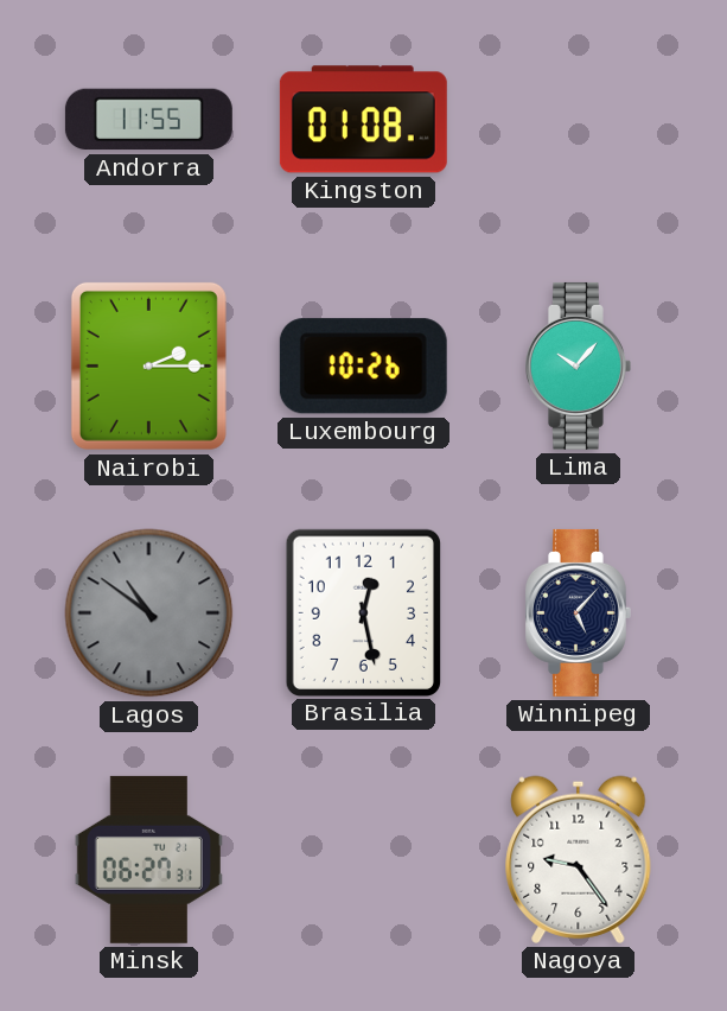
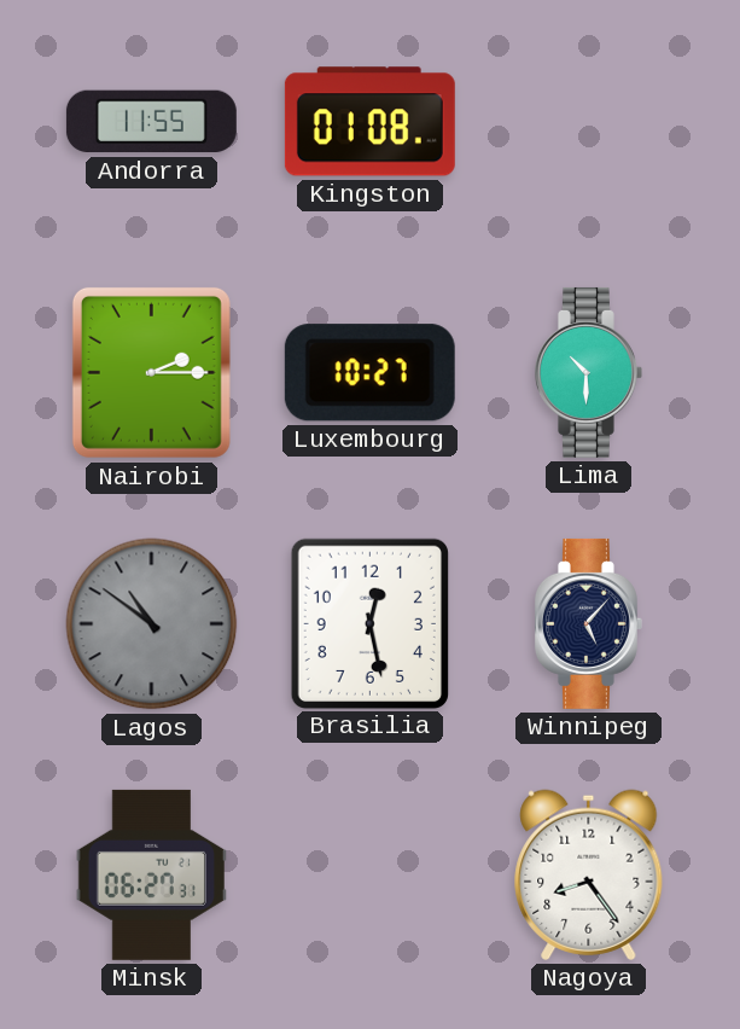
Luxembourg: 10:26 -> 10:27
Lima: 10:07 -> 10:30
Nagoya: 9:24 -> 8:24
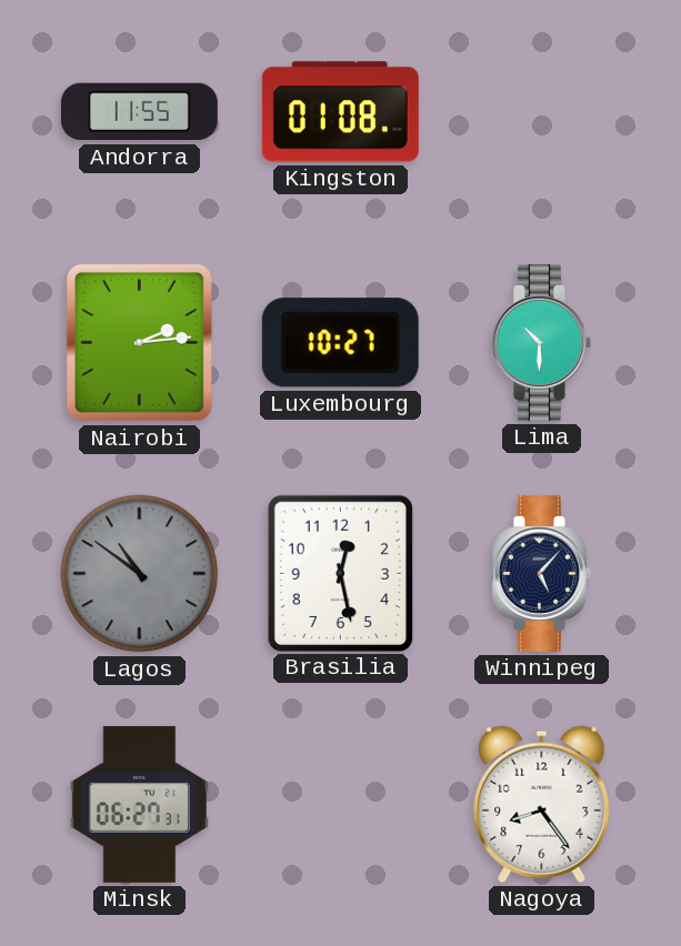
Nairobi: 2:15 -> 2:14
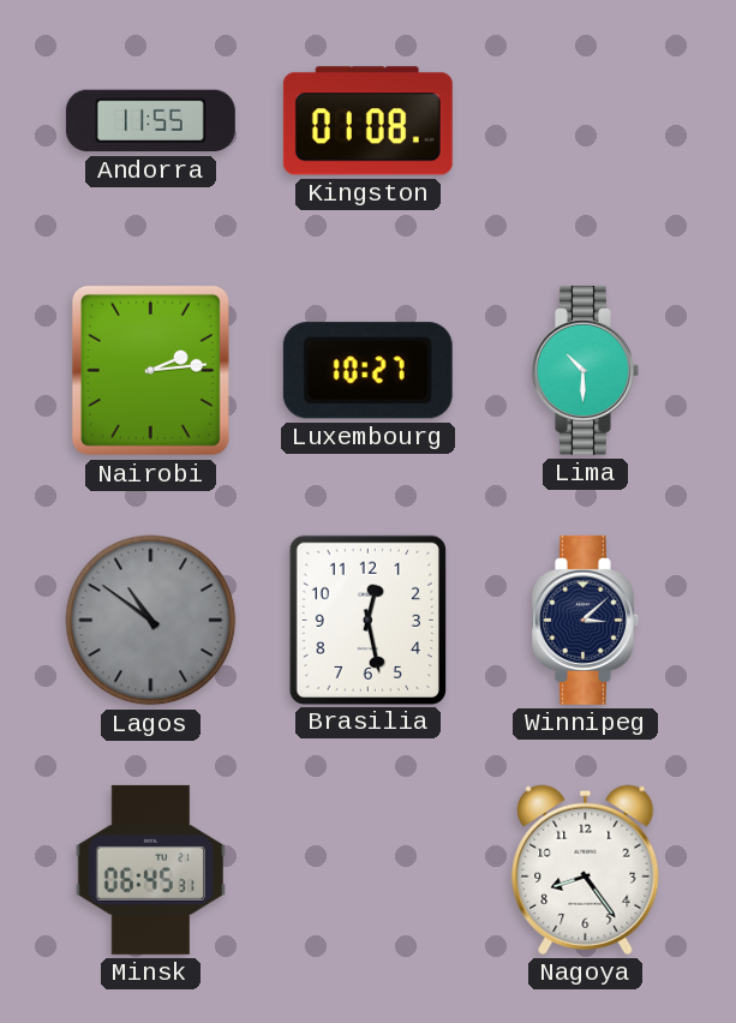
Winnipeg: 5:07 -> 3:08
Minsk: 06:27 -> 06:45
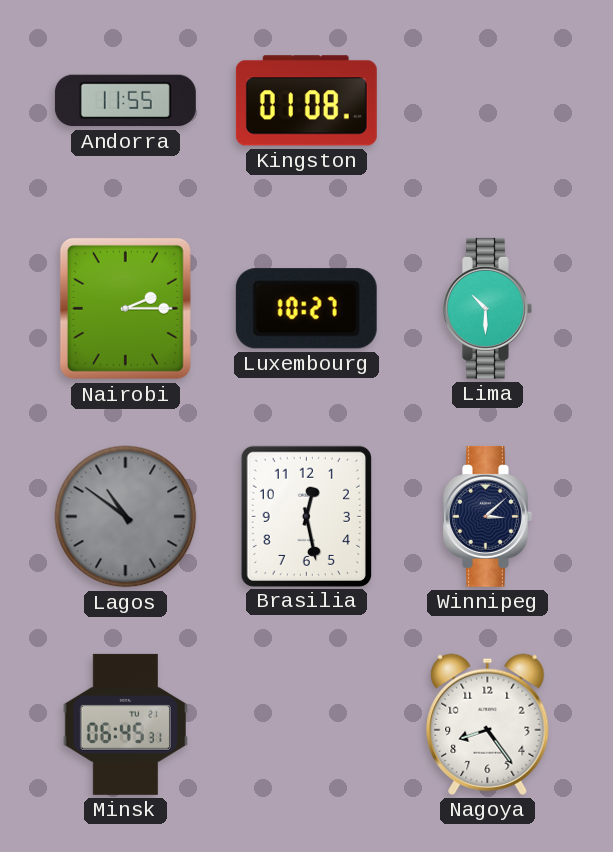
Nairobi: 2:14 -> 2:15
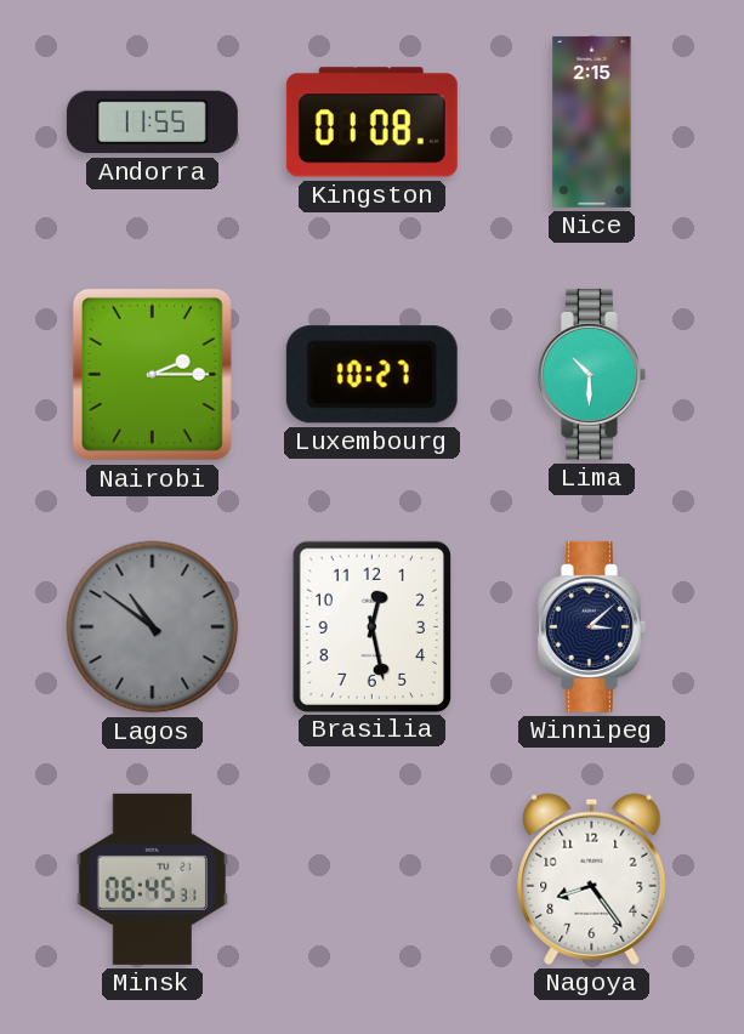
Nice: none -> 2:15
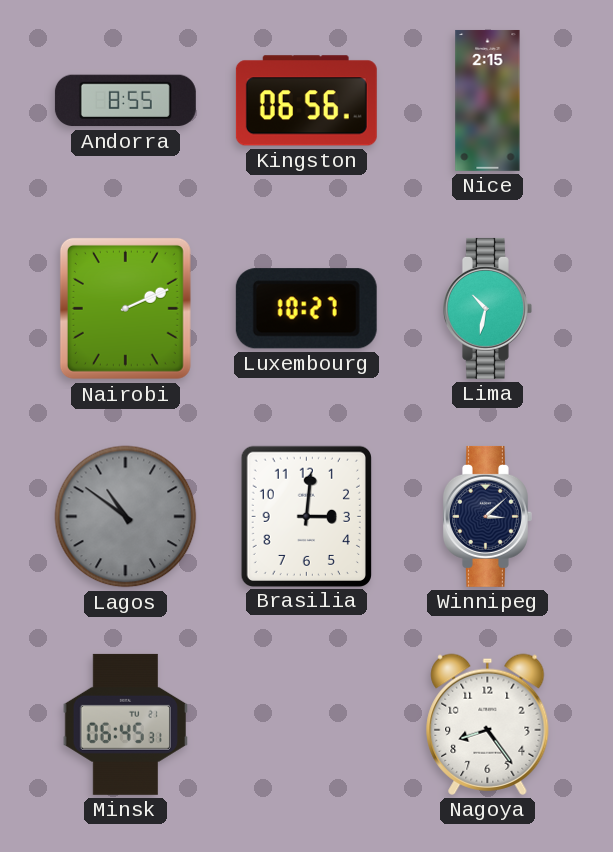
Andorra: 11:55 -> 8:55
Kingston: 01:08 -> 06:56
Nairobi: 2:15 -> 2:11
Lima: 10:30 -> 10:32
Brasilia: 12:28 -> 3:01
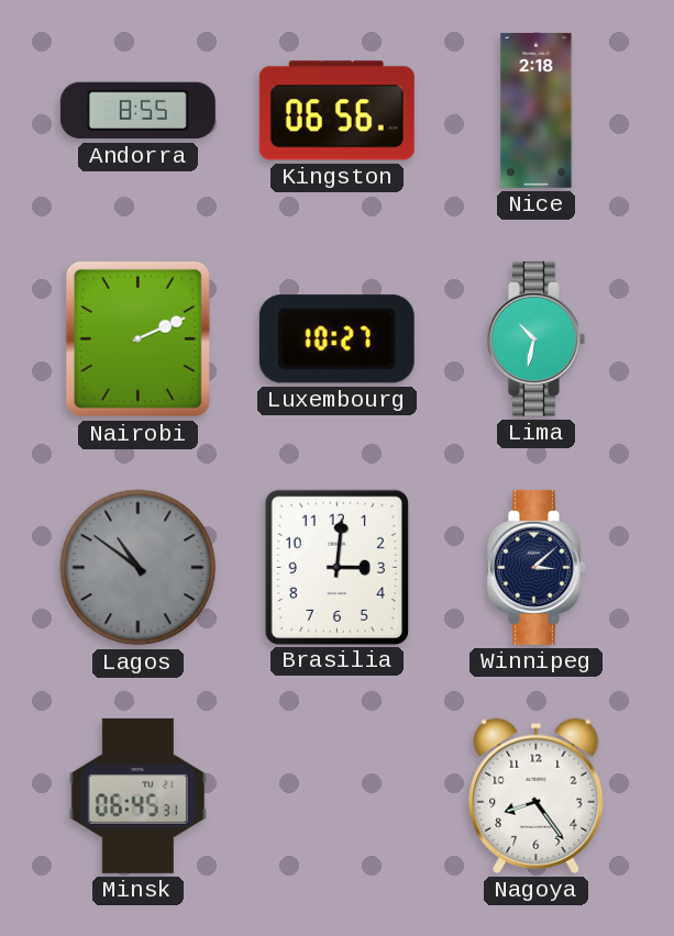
Nice: 2:15 -> 2:18
